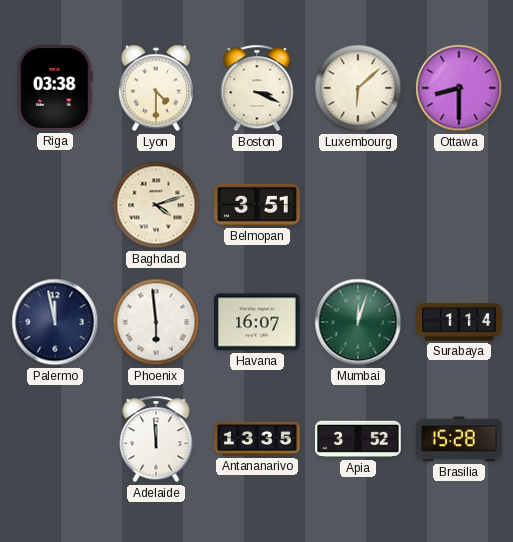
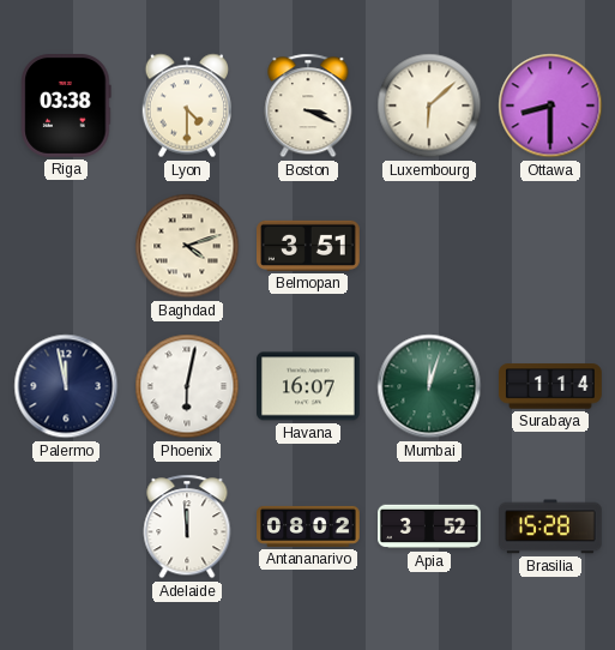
Phoenix: 5:59 -> 6:02
Antananarivo: 13:35 -> 08:02
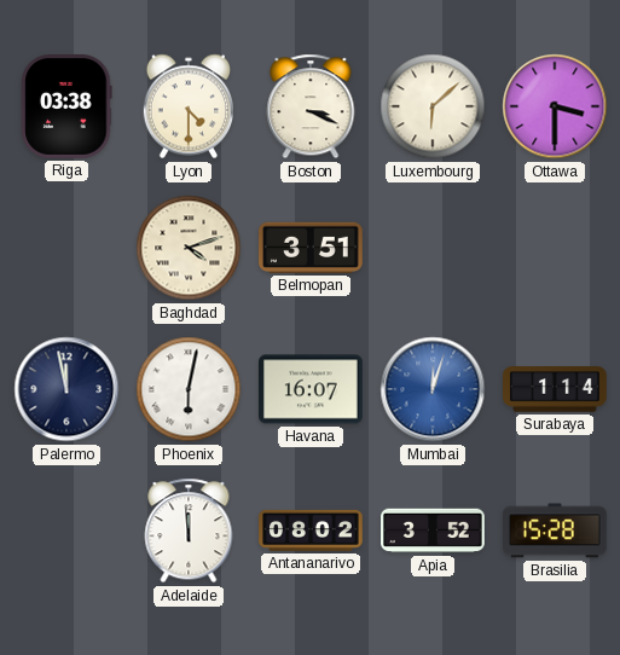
Ottawa: 8:30 -> 3:30
Mumbai dial: green -> blue
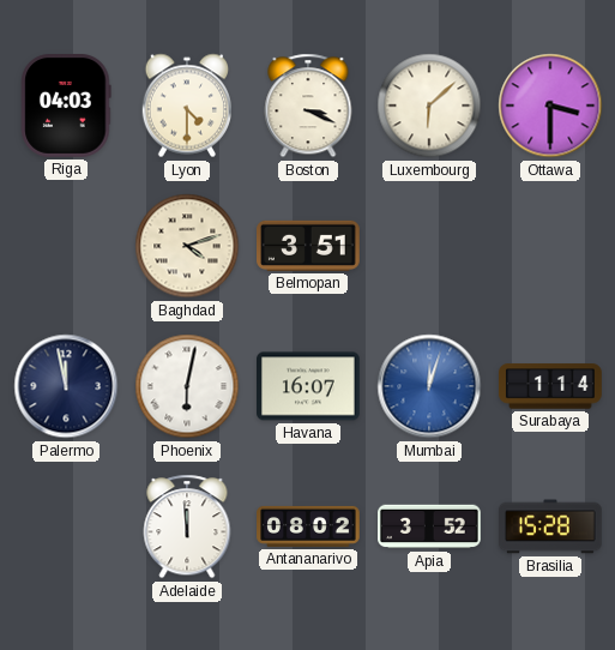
Riga: 03:38 -> 04:03
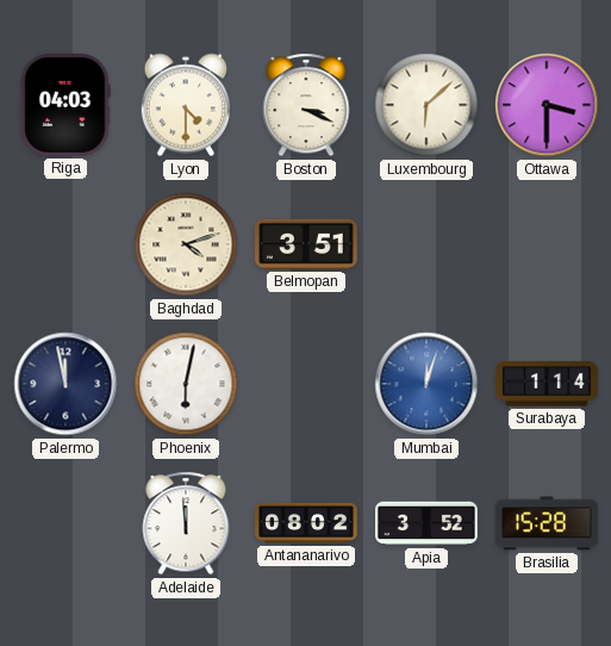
Havana: 16:07 -> none
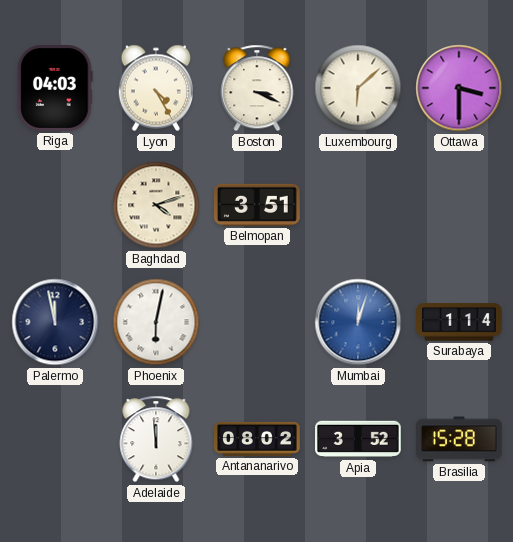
Lyon: 4:30 -> 4:25
